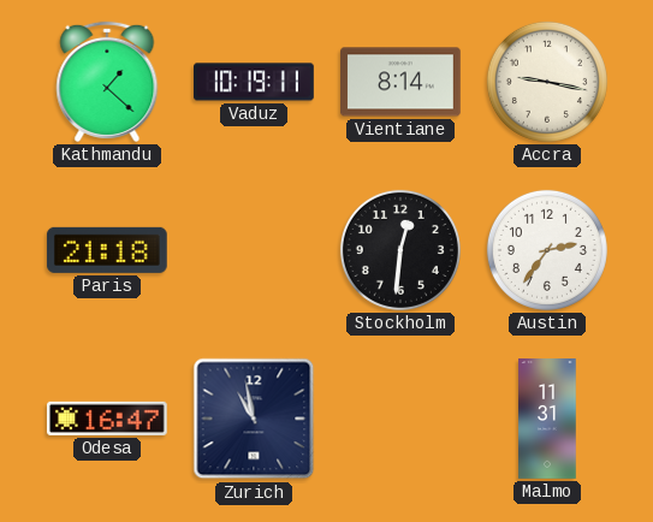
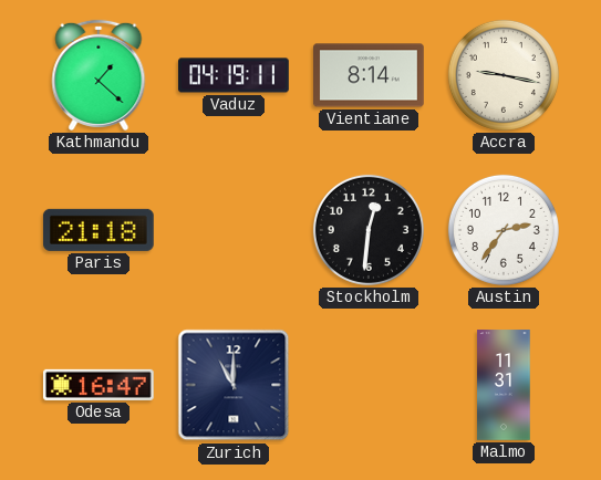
Vaduz: 10:19 -> 04:19
Zurich: 10:58 -> 11:00
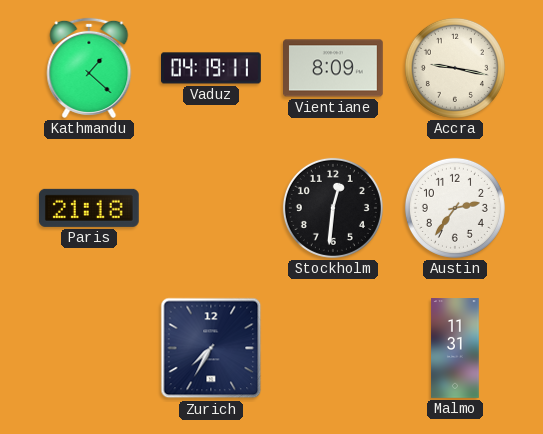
Vientiane: 8:14 -> 8:09
Odesa: 16:47 -> none
Zurich: 11:00 -> 7:35
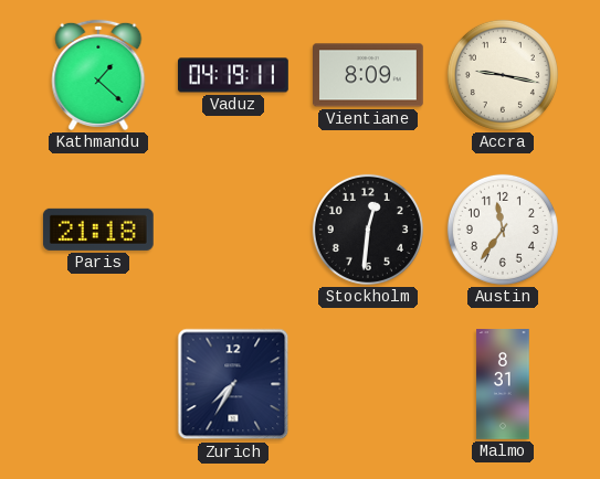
Austin: 2:36 -> 11:36
Malmo: 11:31 -> 8:31
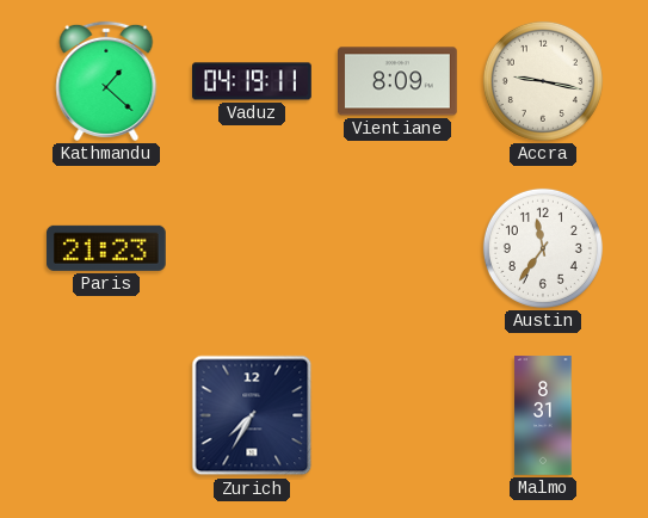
Paris: 21:18 -> 21:23
Stockholm: 12:31 -> none
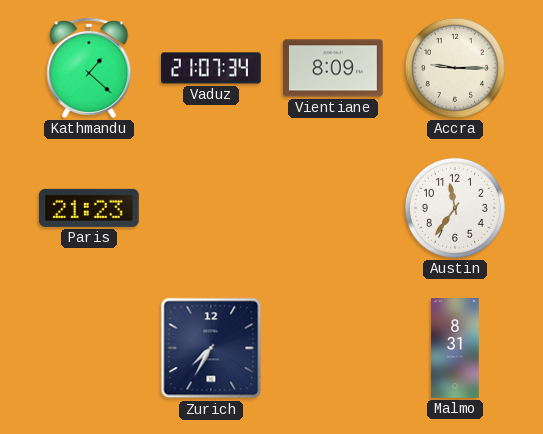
Vaduz: 04:19 -> 21:07
Accra: 9:17 -> 9:15
